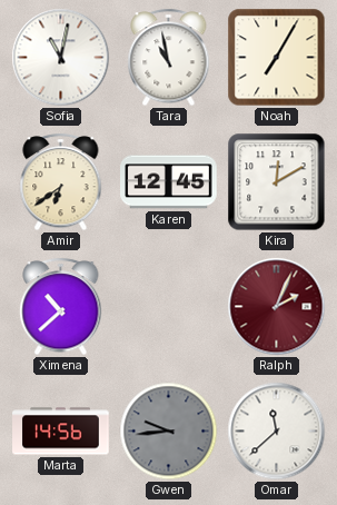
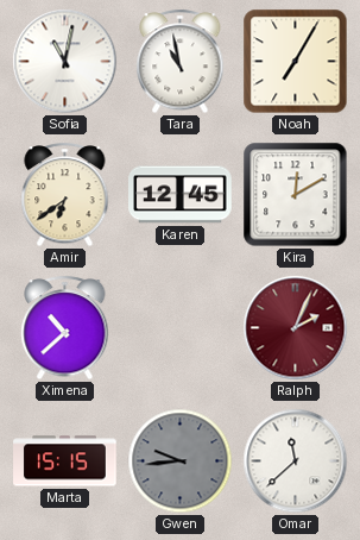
Marta: 14:56 -> 15:15
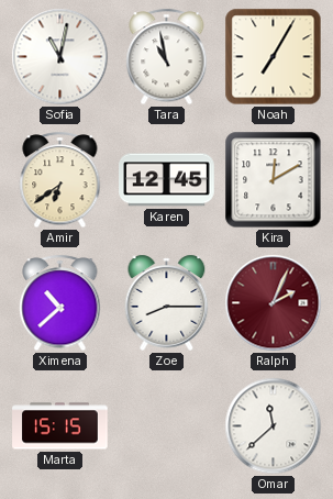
Zoe: none -> 8:15
Gwen: 9:44 -> none
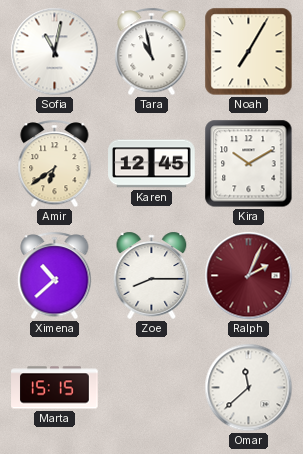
Kira: 12:10 -> 10:10
